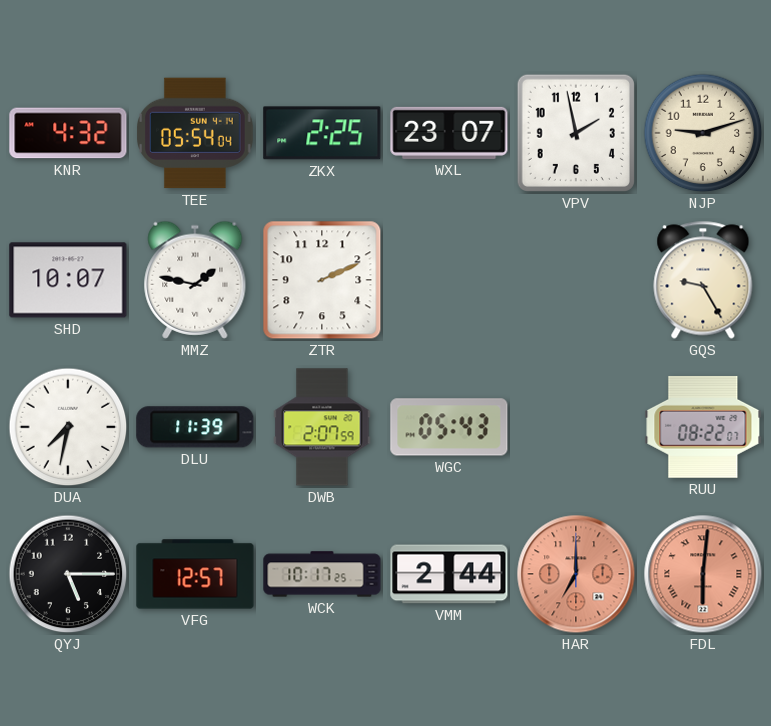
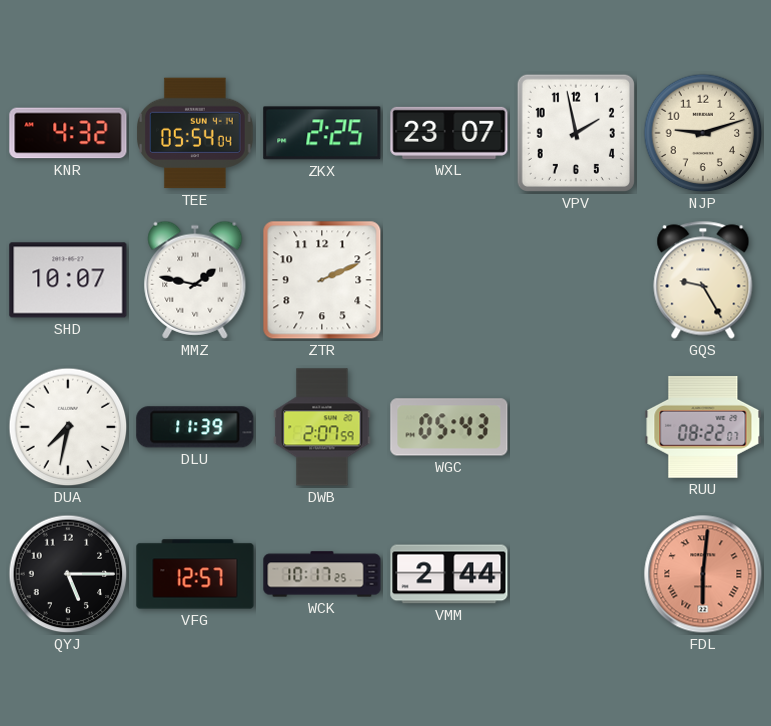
HAR: 7:00 -> none
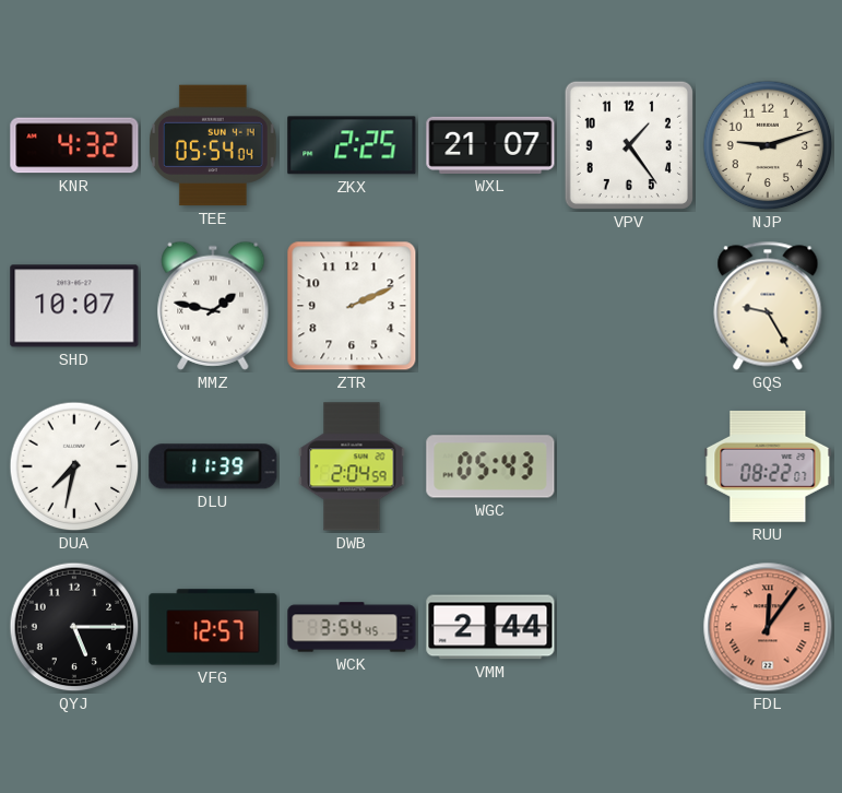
WXL: 23:07 -> 21:07
VPV: 1:58 -> 1:24
DWB: 2:07 -> 2:04
WCK: 10:17 -> 3:54
FDL: 6:01 -> 12:06
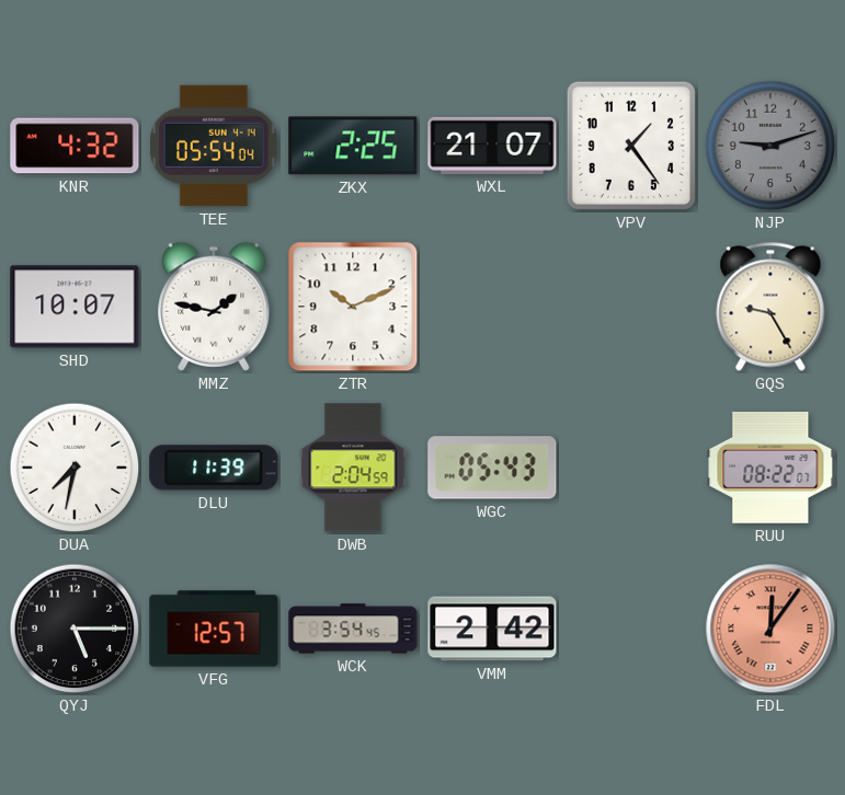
NJP dial: cream -> grey
ZTR: 2:11 -> 10:11
VMM: 2:44 -> 2:42
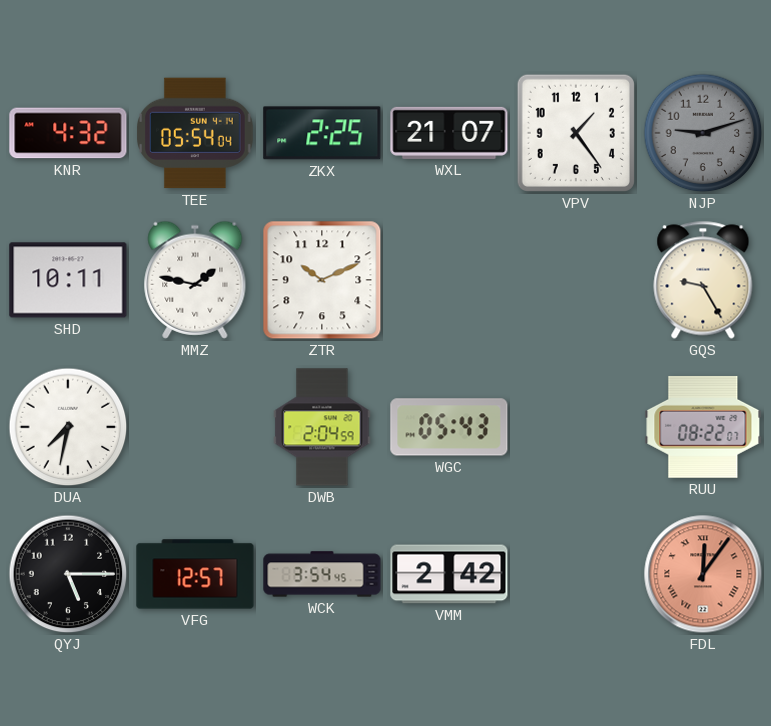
SHD: 10:07 -> 10:11
DLU: 11:39 -> none
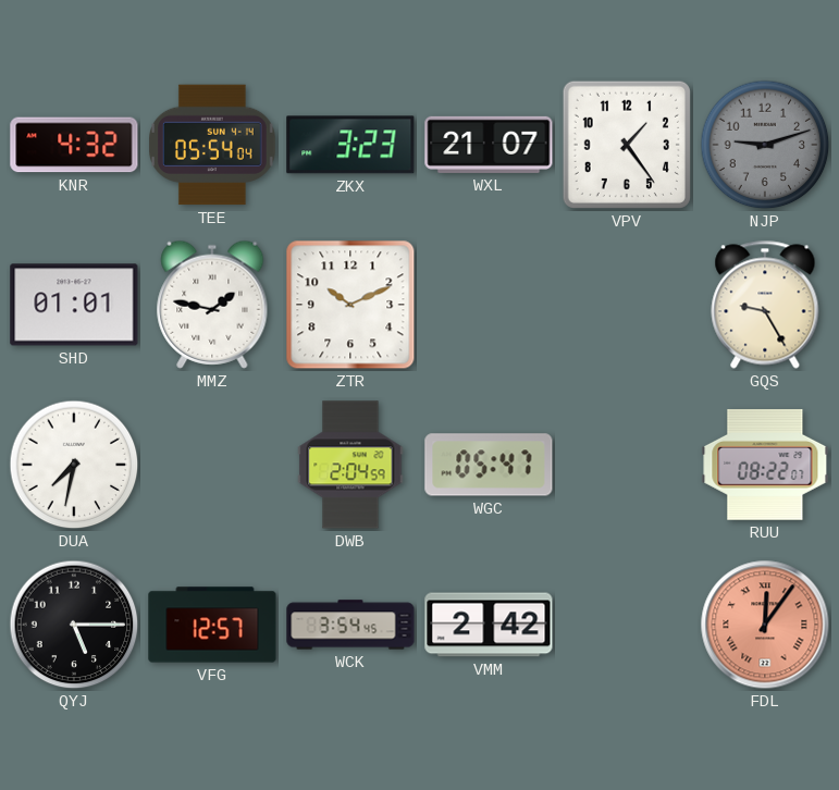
ZKX: 2:25 -> 3:23
SHD: 10:11 -> 01:01
WGC: 05:43 -> 05:47
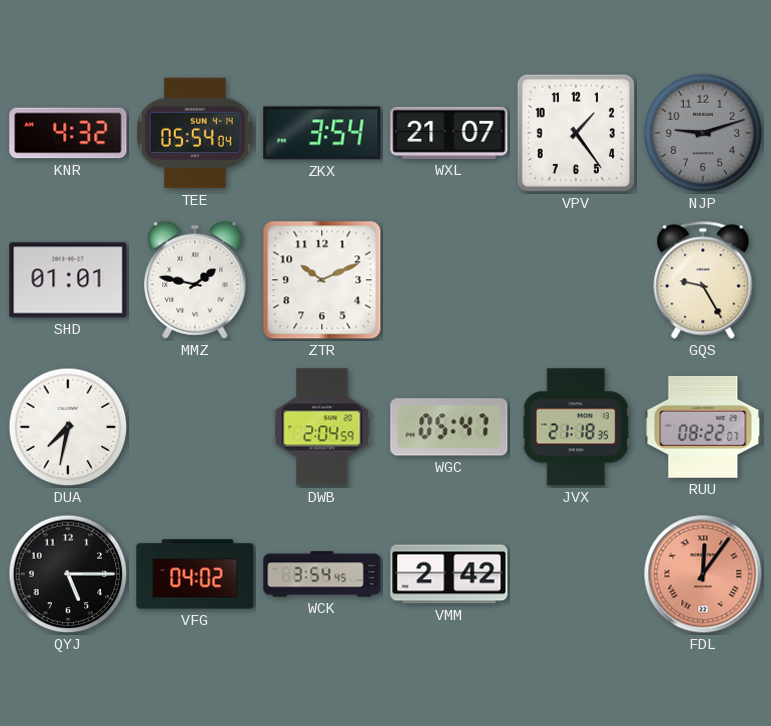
ZKX: 3:23 -> 3:54
JVX: none -> 21:18
VFG: 12:57 -> 04:02
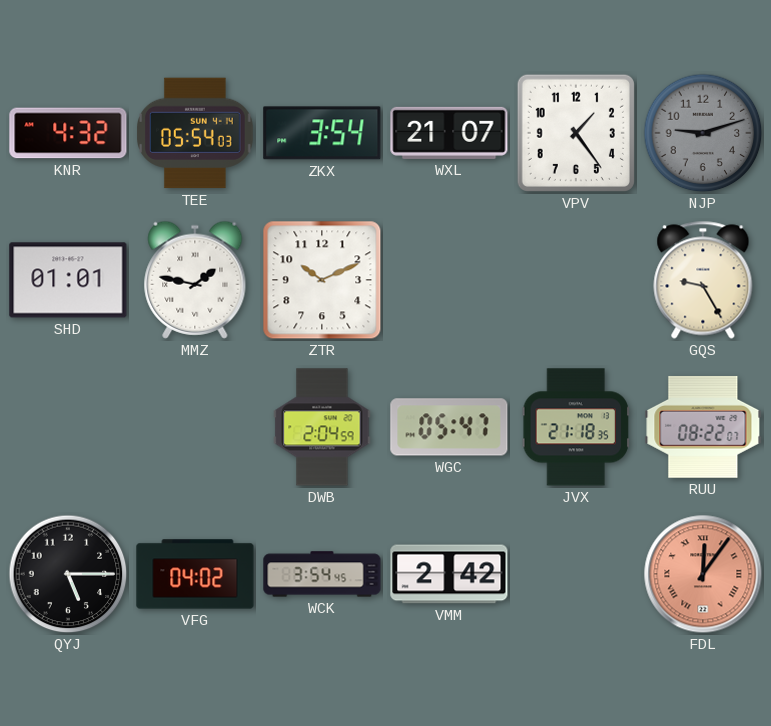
TEE: 05:54:04 -> 05:54:03
DUA: 7:32 -> none
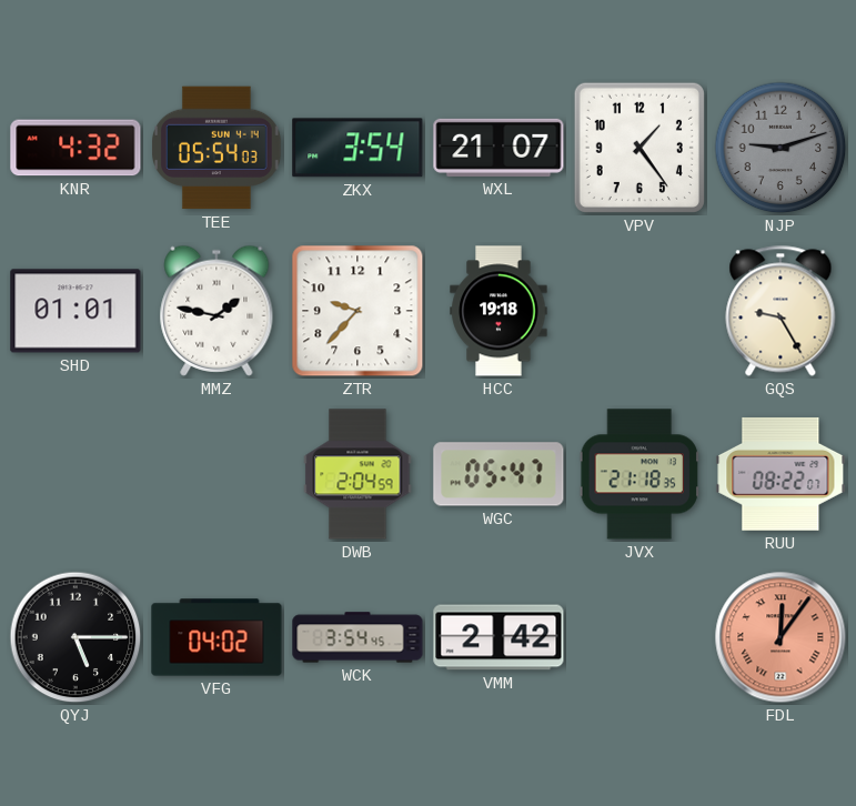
ZTR: 10:11 -> 9:37
HCC: none -> 19:18
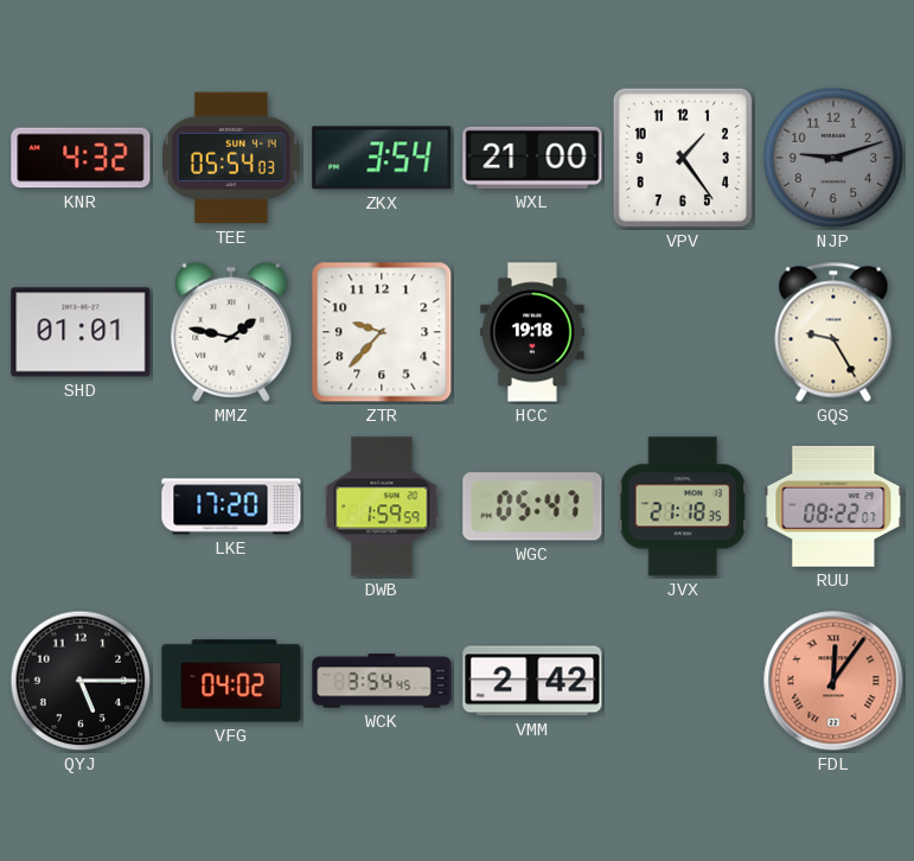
WXL: 21:07 -> 21:00
LKE: none -> 17:20
DWB: 2:04 -> 1:59
